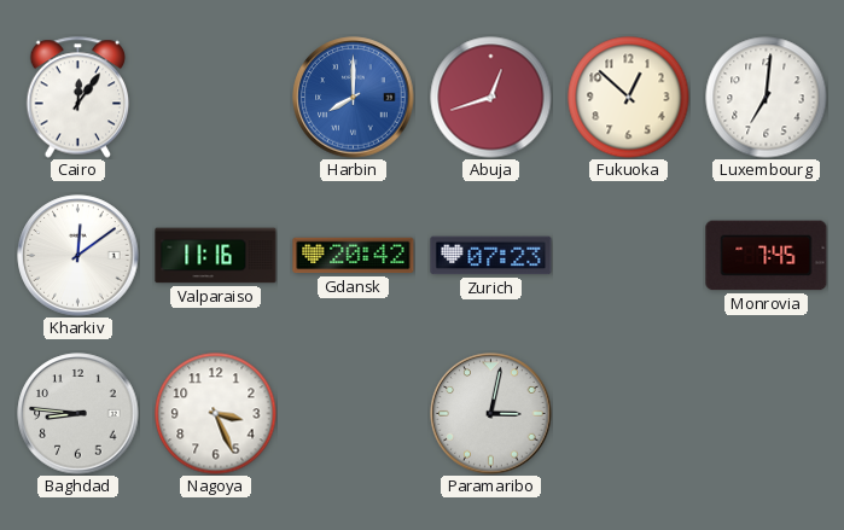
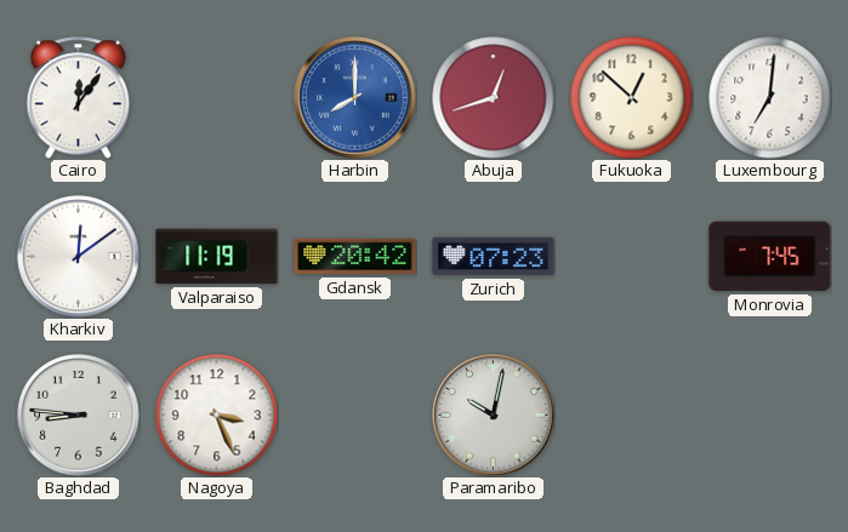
Valparaiso: 11:16 -> 11:19
Paramaribo: 3:02 -> 10:02
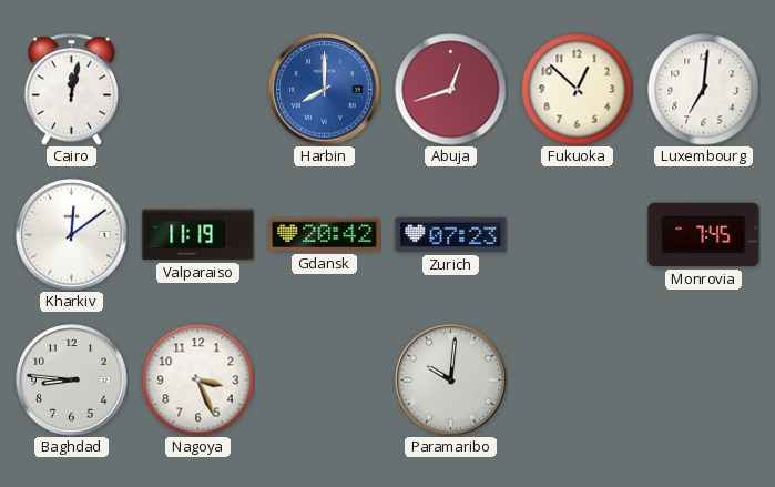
Cairo: 12:06 -> 12:02
Paramaribo: 10:02 -> 10:01
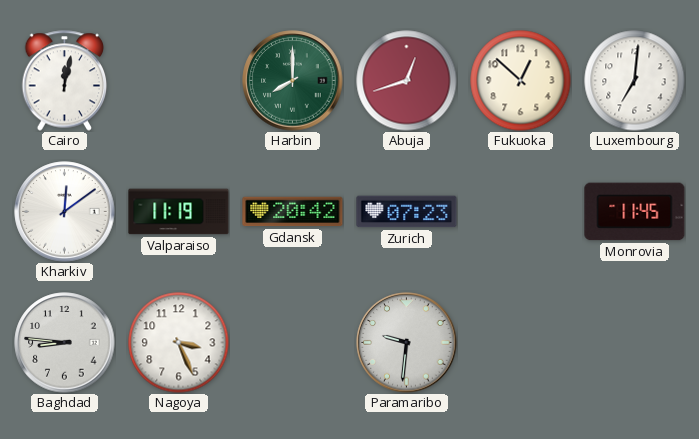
Harbin dial: blue -> green
Monrovia: 7:45 -> 11:45
Paramaribo: 10:01 -> 9:31
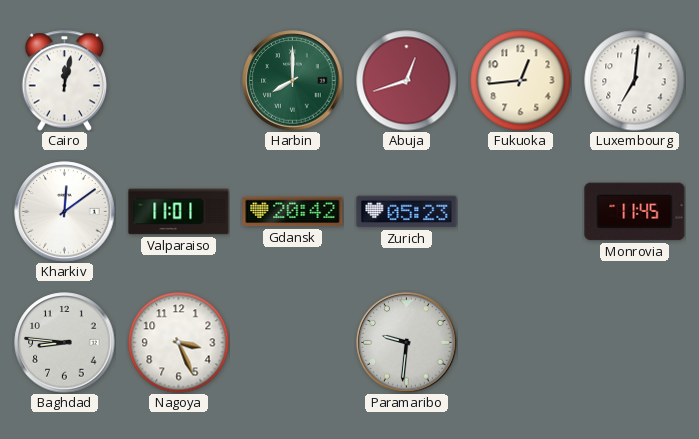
Fukuoka: 12:52 -> 12:44
Valparaiso: 11:19 -> 11:01
Zurich: 07:23 -> 05:23
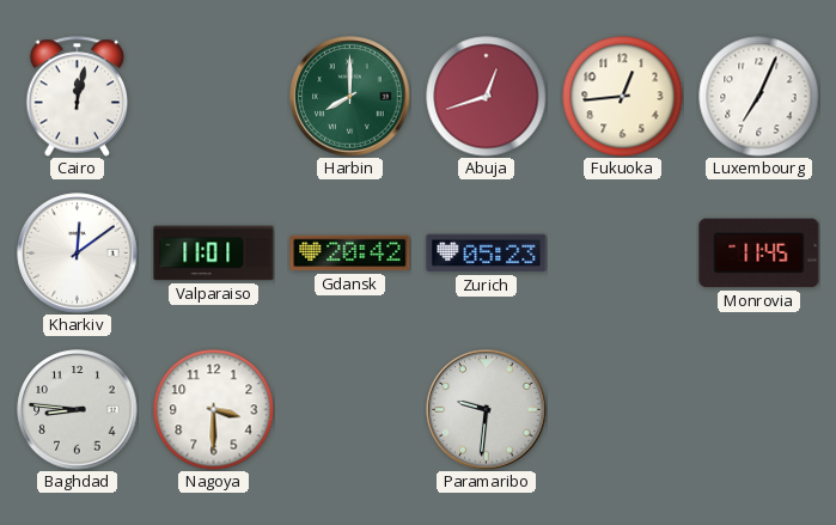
Luxembourg: 7:01 -> 7:04
Nagoya: 3:26 -> 3:30
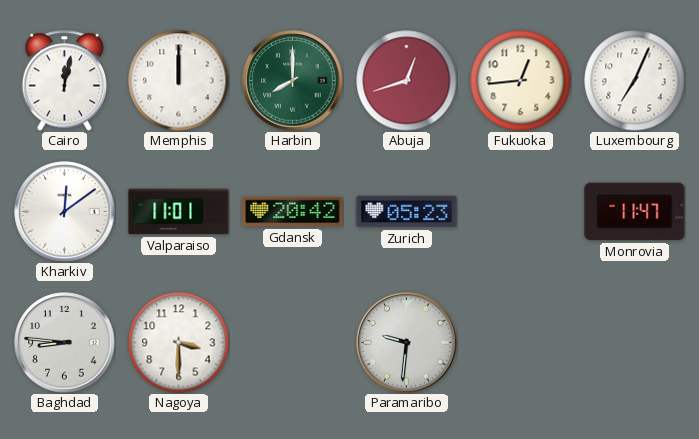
Memphis: none -> 12:00
Monrovia: 11:45 -> 11:47
